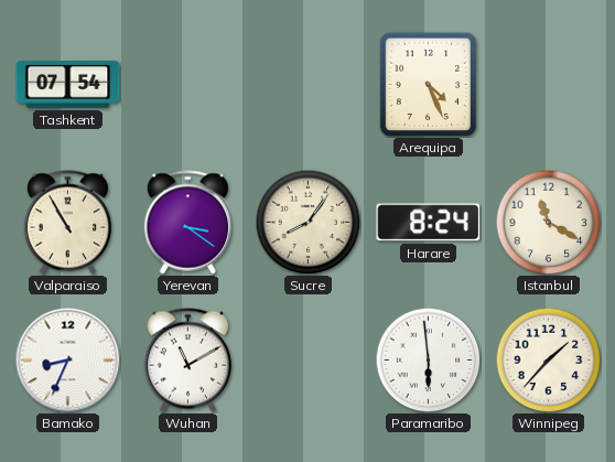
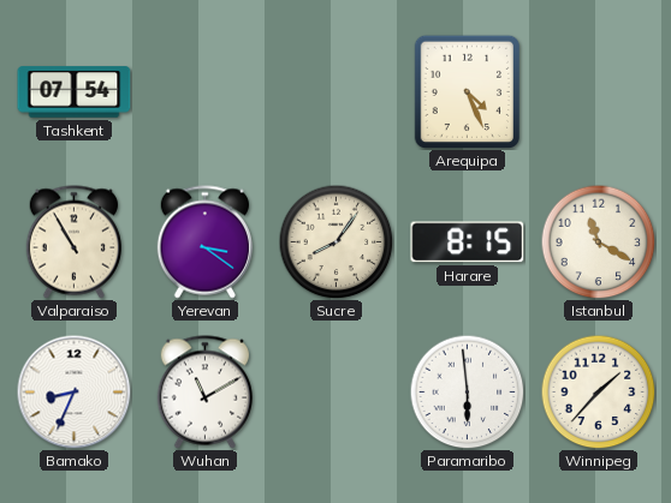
Harare: 8:24 -> 8:15
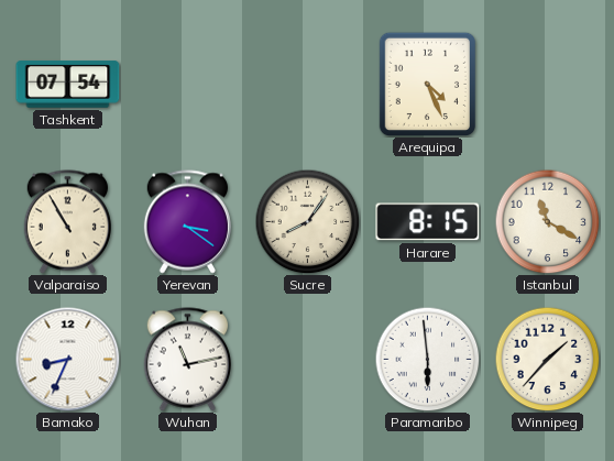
Wuhan: 11:10 -> 11:13
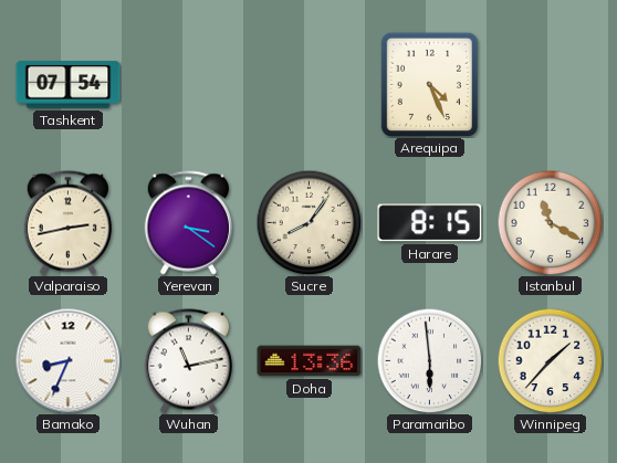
Valparaiso: 10:55 -> 2:43
Doha: none -> 13:36
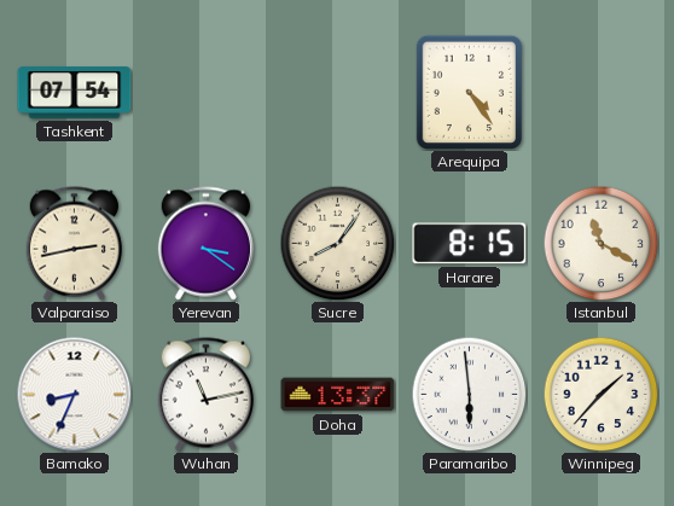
Arequipa: 4:26 -> 4:24
Doha: 13:36 -> 13:37
